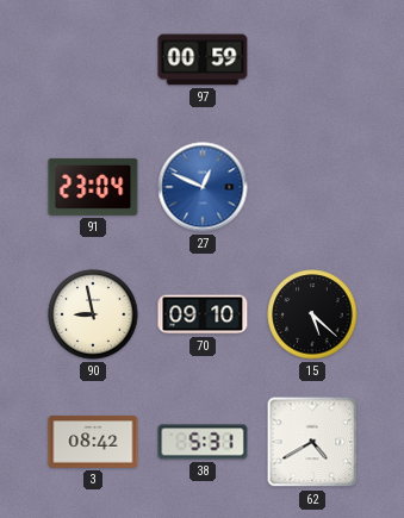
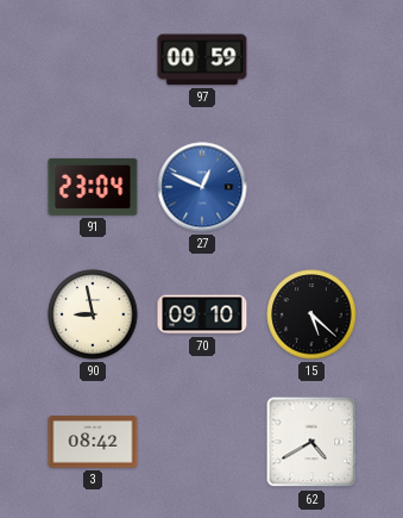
38: 5:31 -> none
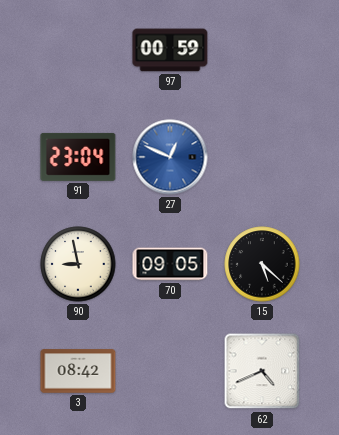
70: 09:10 -> 09:05
62: 4:40 -> 4:41
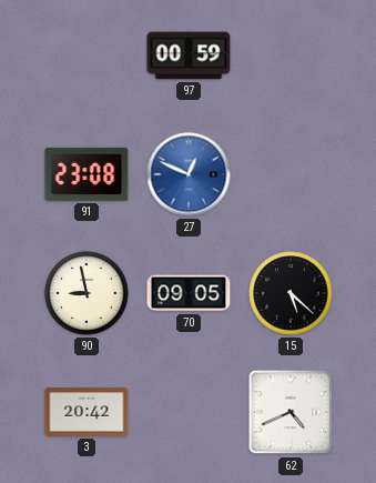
91: 23:04 -> 23:08
3: 08:42 -> 20:42
